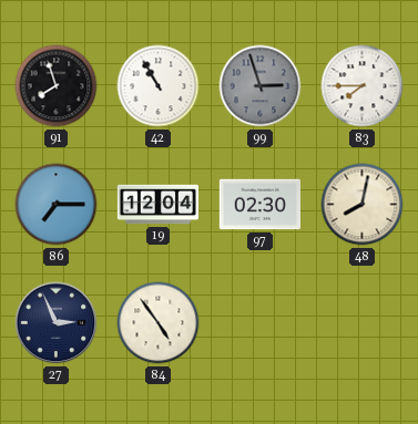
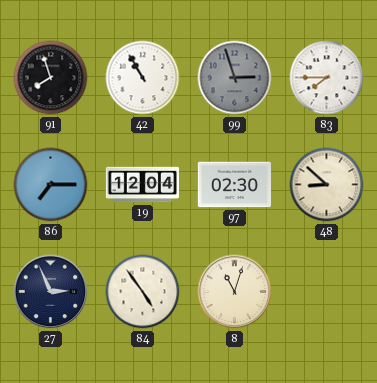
48: 8:02 -> 8:52
8: none -> 11:03
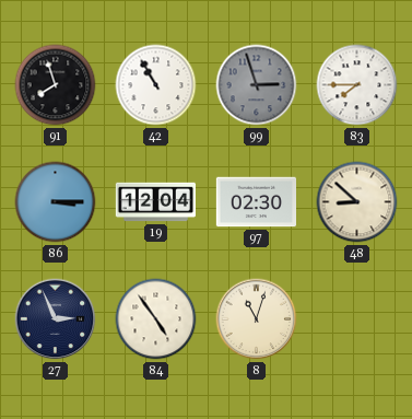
86: 7:15 -> 3:15
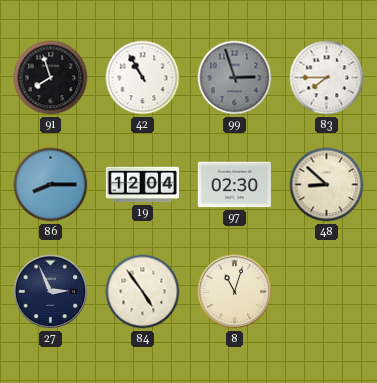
86: 3:15 -> 8:15
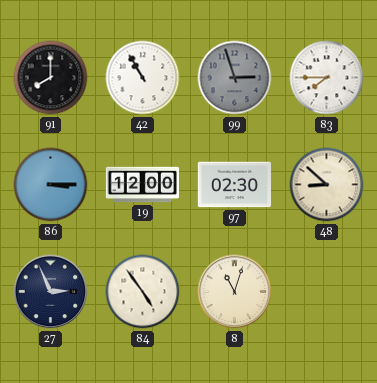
91: 7:57 -> 8:00
86: 8:15 -> 3:15
19: 12:04 -> 12:00
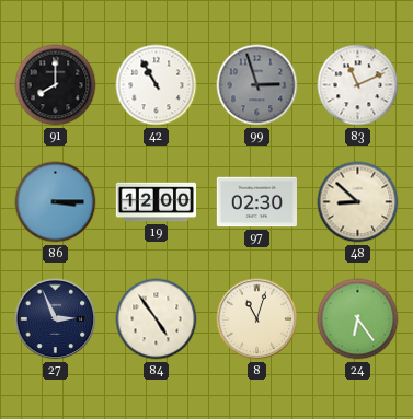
83: 7:45 -> 11:11
24: none -> 6:24
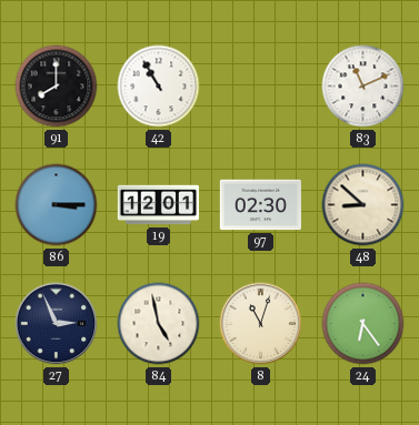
99: 2:57 -> none
19: 12:00 -> 12:01
84: 4:54 -> 4:58
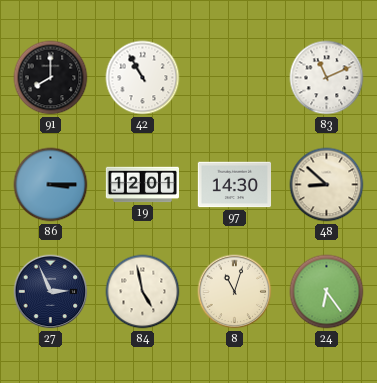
97: 02:30 -> 14:30
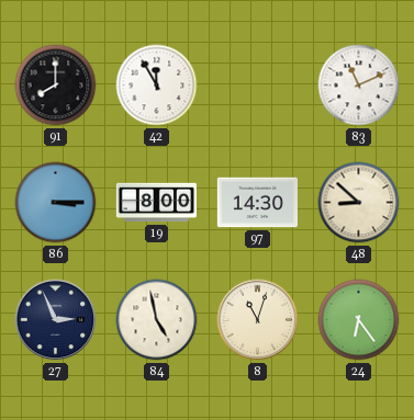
42: 10:55 -> 11:55
19: 12:01 -> 8:00
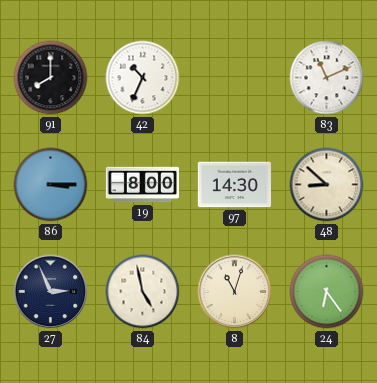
42: 11:55 -> 10:34
